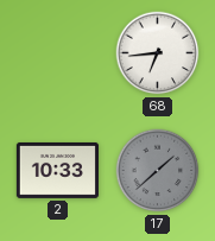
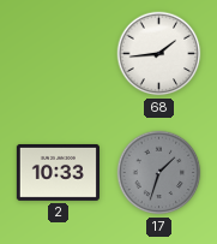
68: 6:44 -> 1:44
17: 1:38 -> 1:33
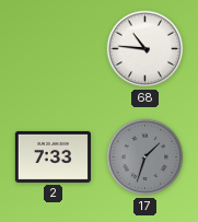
68: 1:44 -> 10:46
2: 10:33 -> 7:33
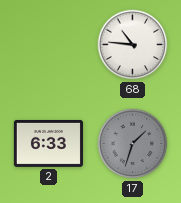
2: 7:33 -> 6:33
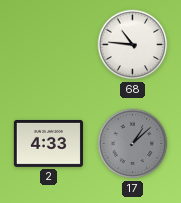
2: 6:33 -> 4:33
17: 1:33 -> 1:08
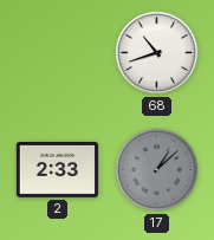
68: 10:46 -> 10:42
2: 4:33 -> 2:33
